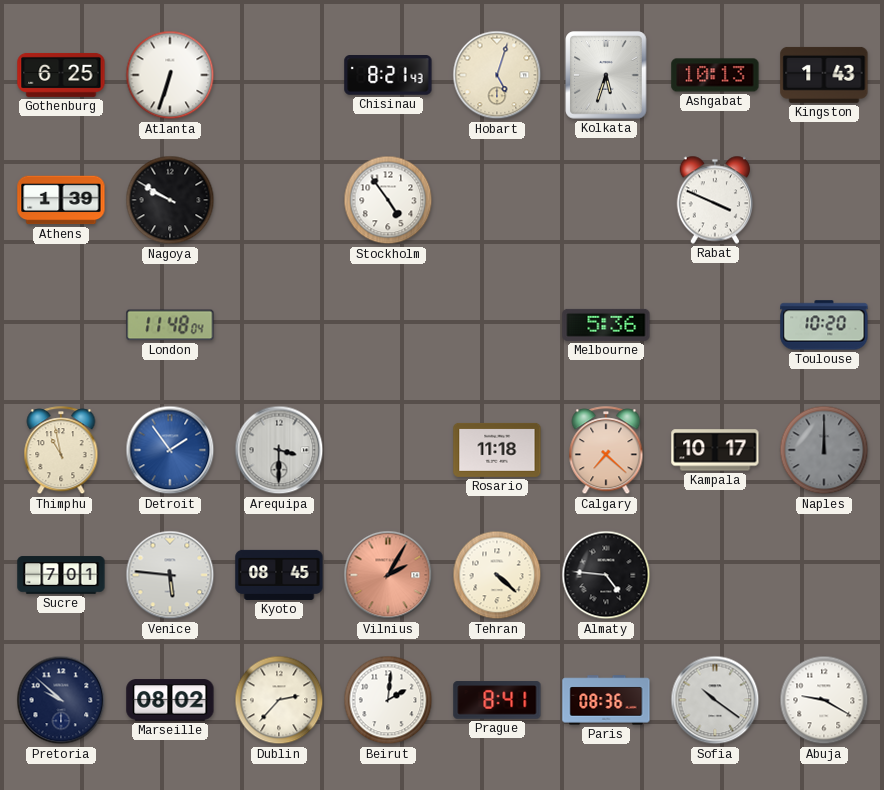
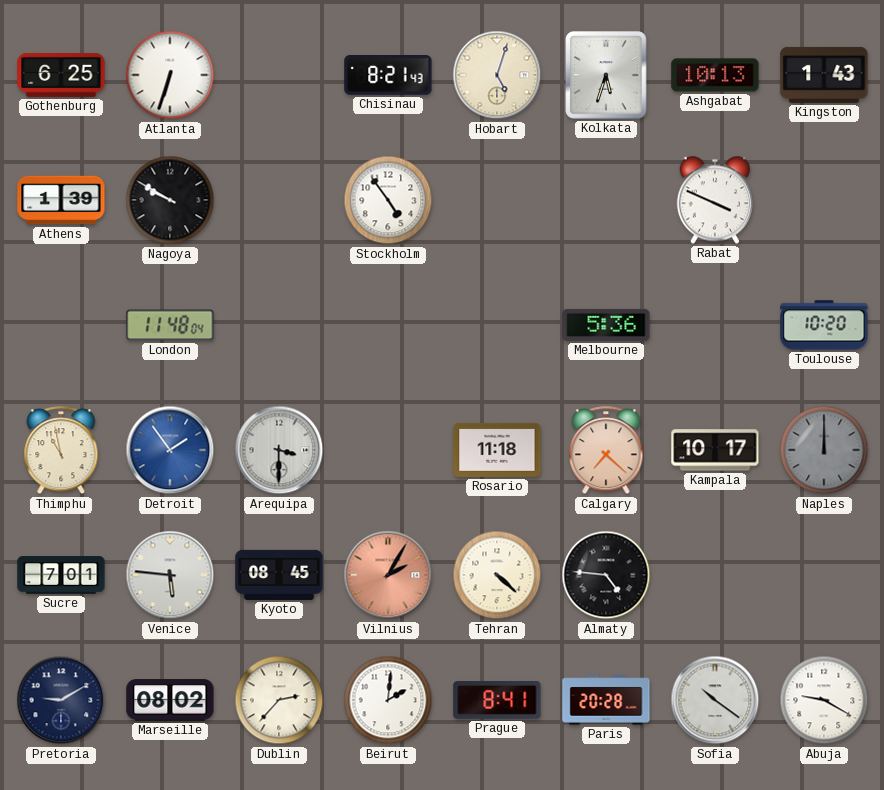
Pretoria: 9:52 -> 9:10
Paris: 08:36 -> 20:28
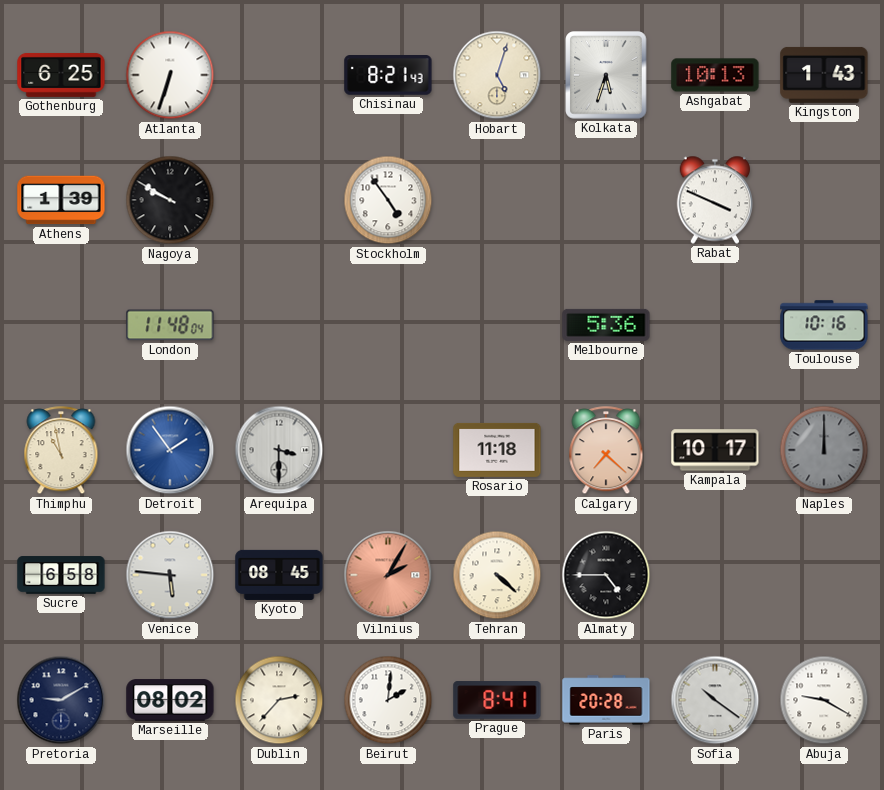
Toulouse: 10:20 -> 10:16
Sucre: 7:01 -> 6:58
Almaty: 4:46 -> 4:45
